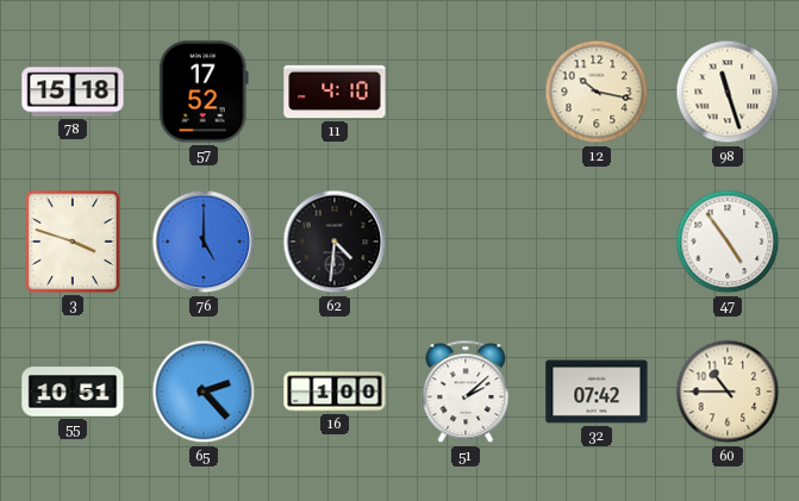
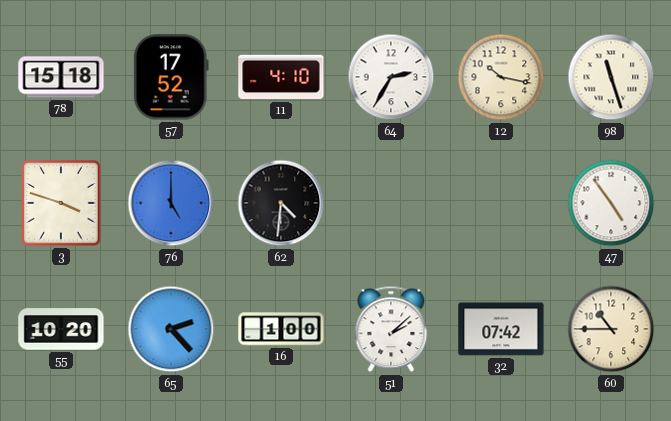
64: none -> 2:35
55: 10:51 -> 10:20
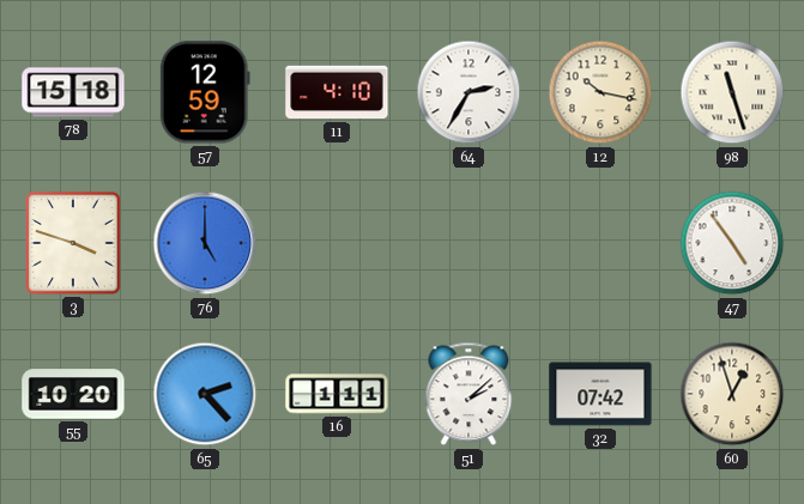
57: 17:52 -> 12:59
62: 4:31 -> none
16: 1:00 -> 1:11
60: 10:45 -> 12:57
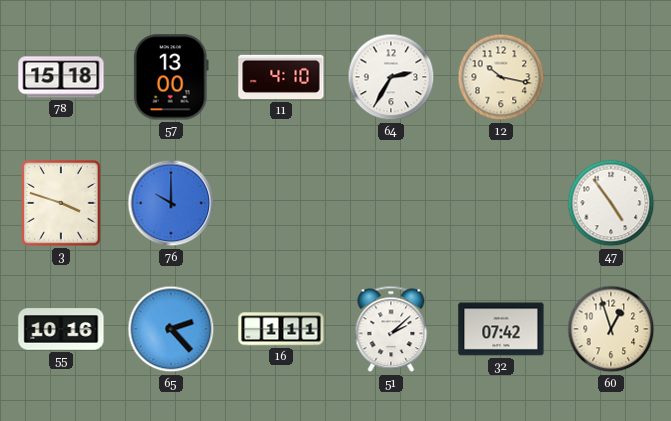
57: 12:59 -> 13:00
98: 11:27 -> none
76: 5:00 -> 10:00
55: 10:20 -> 10:16
